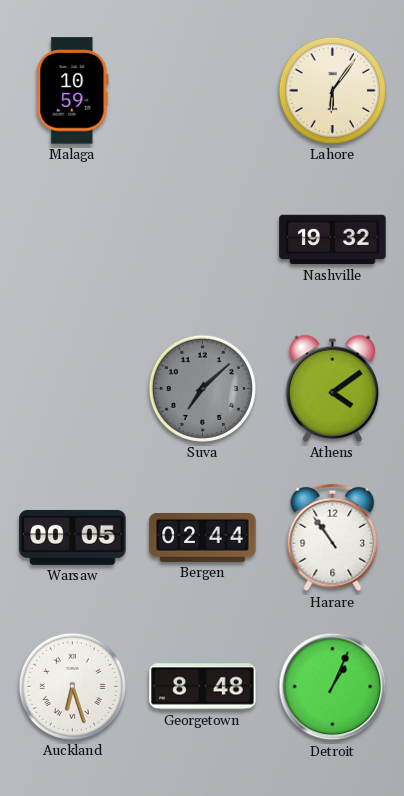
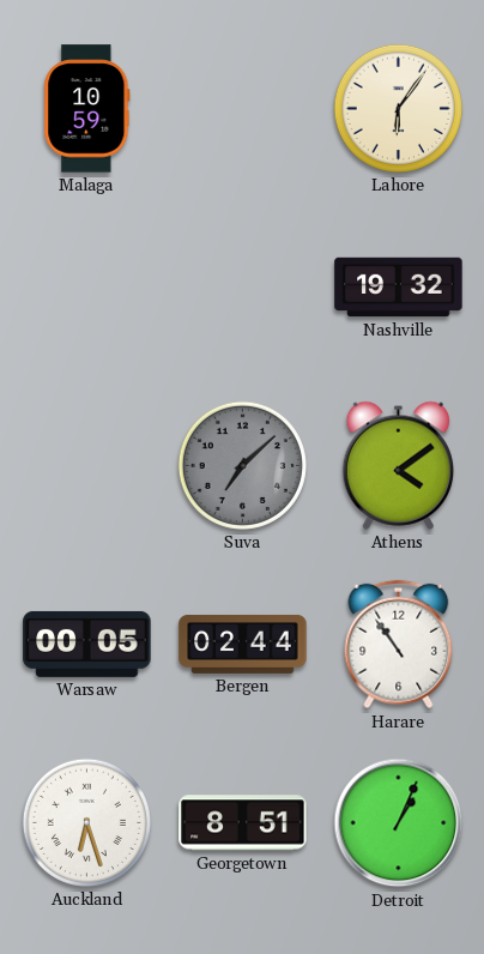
Georgetown: 8:48 -> 8:51
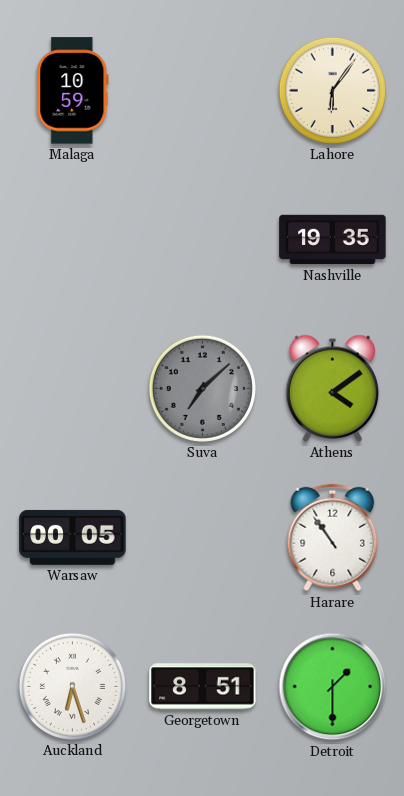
Nashville: 19:32 -> 19:35
Bergen: 02:44 -> none
Detroit: 1:04 -> 1:30
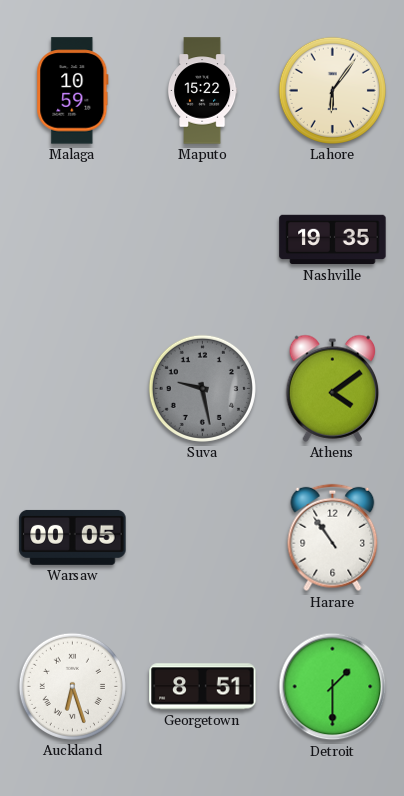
Maputo: none -> 15:22
Suva: 7:08 -> 9:28
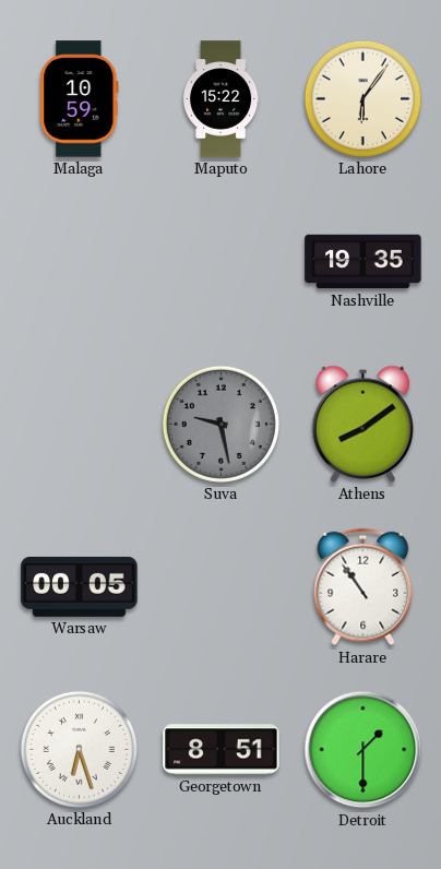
Athens: 4:09 -> 8:09
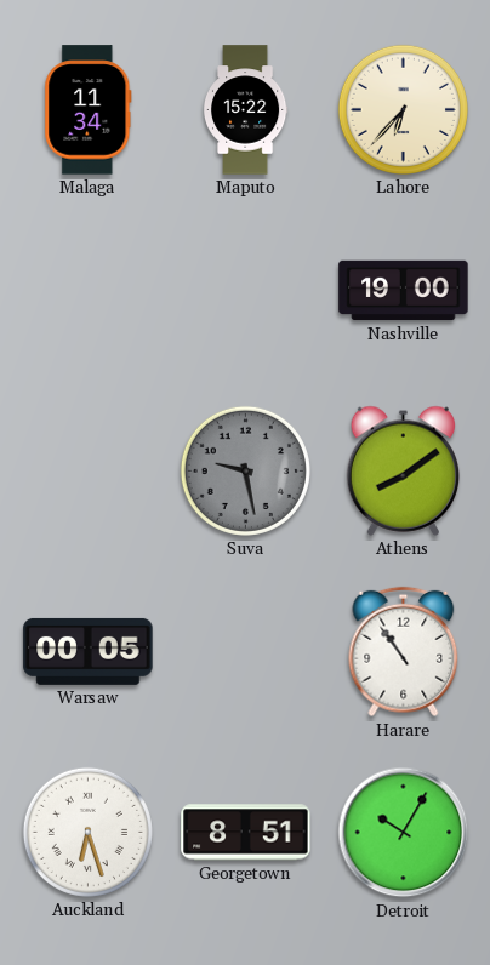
Malaga: 10:59 -> 11:34
Lahore: 6:06 -> 6:37
Nashville: 19:35 -> 19:00
Detroit: 1:30 -> 10:05
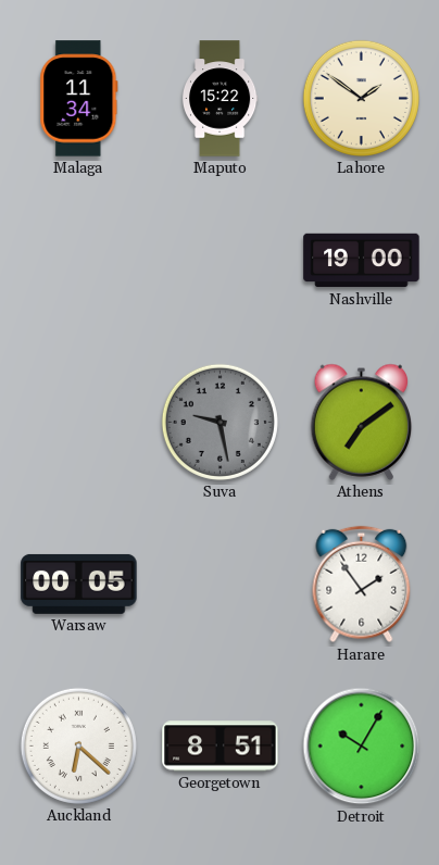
Lahore: 6:37 -> 1:51
Athens: 8:09 -> 7:09
Harare: 10:54 -> 1:54
Auckland: 6:27 -> 6:22
